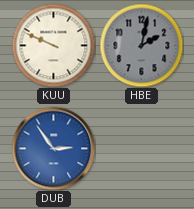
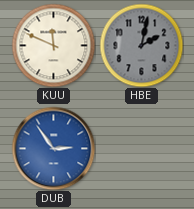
KUU: 9:49 -> 11:49
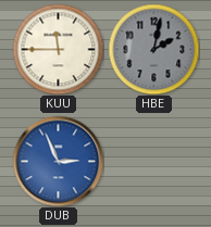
KUU: 11:49 -> 11:45
DUB: 2:54 -> 2:56
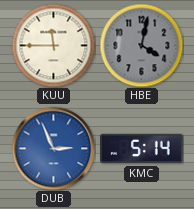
HBE: 2:02 -> 4:02
KMC: none -> 5:14
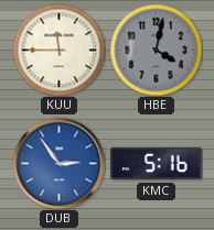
DUB: 2:56 -> 2:54
KMC: 5:14 -> 5:16
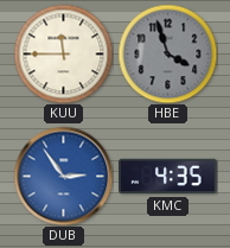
HBE: 4:02 -> 3:57
KMC: 5:16 -> 4:35
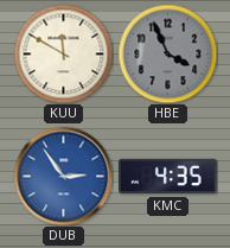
KUU: 11:45 -> 11:50
HBE: 3:57 -> 3:56
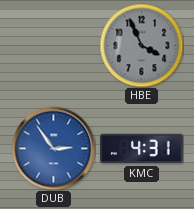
KUU: 11:50 -> none
KMC: 4:35 -> 4:31
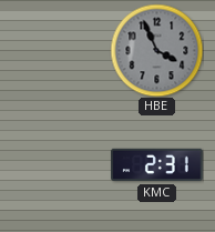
DUB: 2:54 -> none
KMC: 4:31 -> 2:31
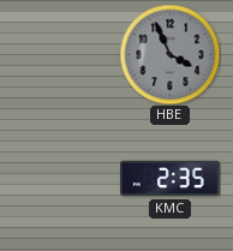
KMC: 2:31 -> 2:35
